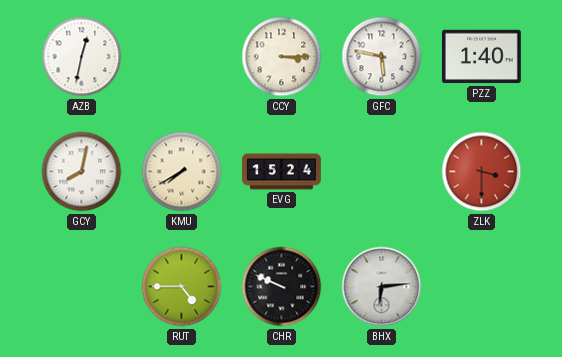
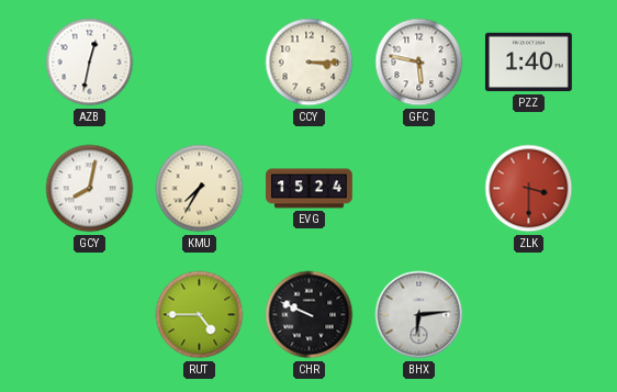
KMU: 7:40 -> 7:35
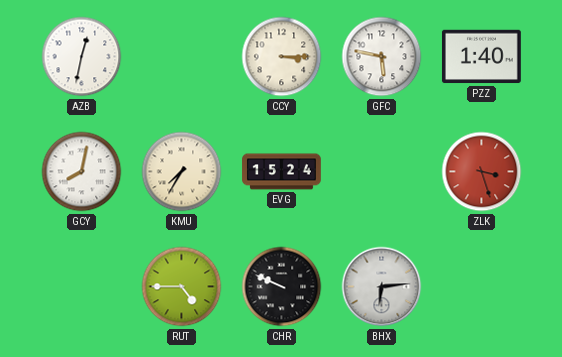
ZLK: 3:30 -> 3:27
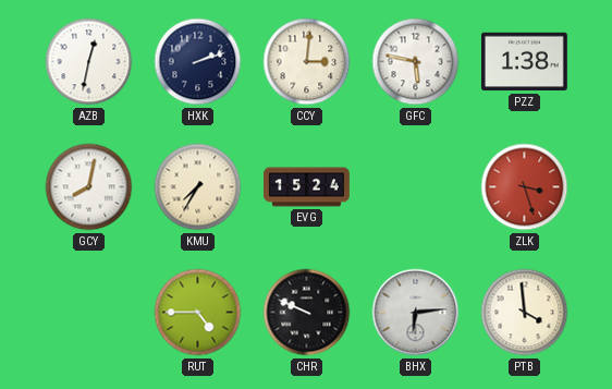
HXK: none -> 2:12
CCY: 3:15 -> 3:01
PZZ: 1:40 -> 1:38
PTB: none -> 3:59
